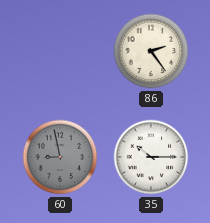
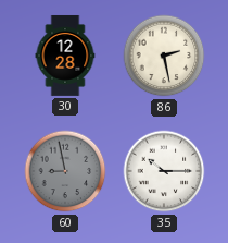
30: none -> 12:28
86: 2:24 -> 2:28
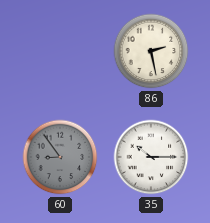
30: 12:28 -> none
60: 8:58 -> 8:54
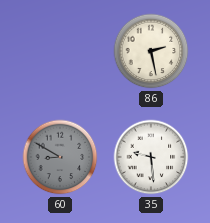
60: 8:54 -> 8:50
35: 10:15 -> 9:29
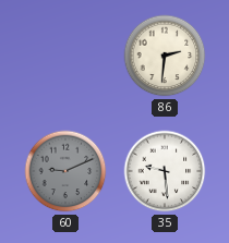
86: 2:28 -> 2:31
60: 8:50 -> 9:11
